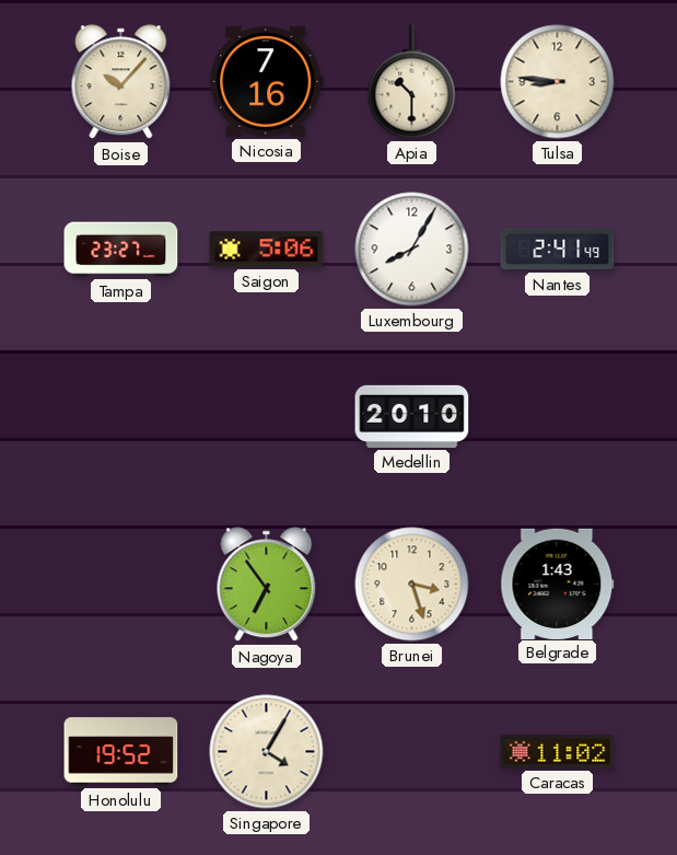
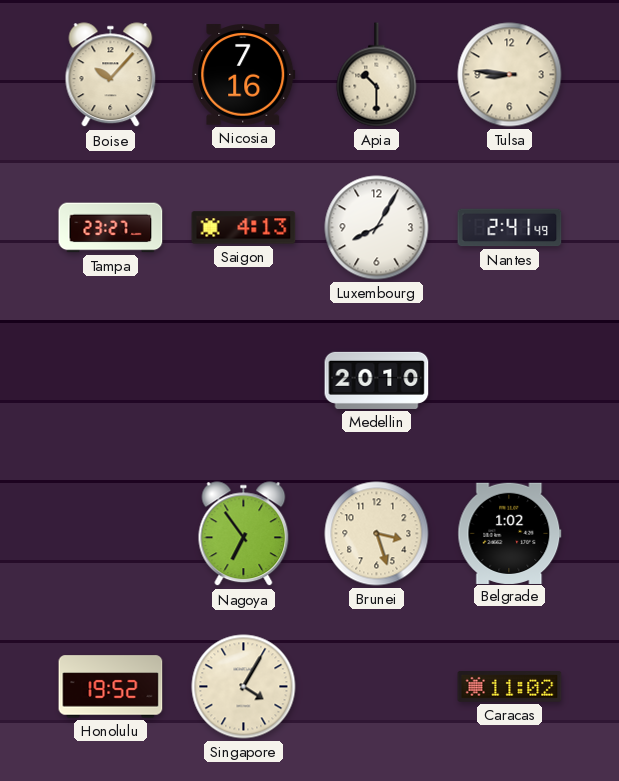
Saigon: 5:06 -> 4:13
Belgrade: 1:43 -> 1:02
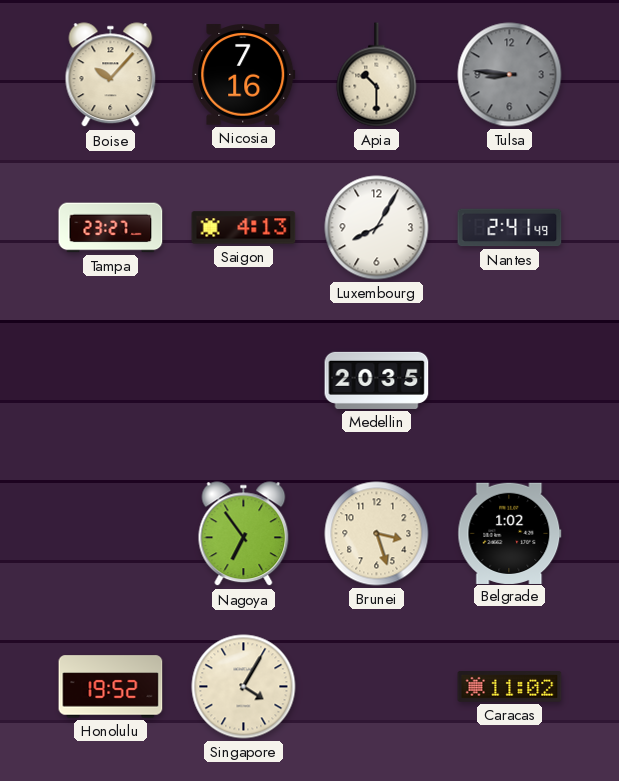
Tulsa dial: cream -> grey
Medellin: 20:10 -> 20:35
